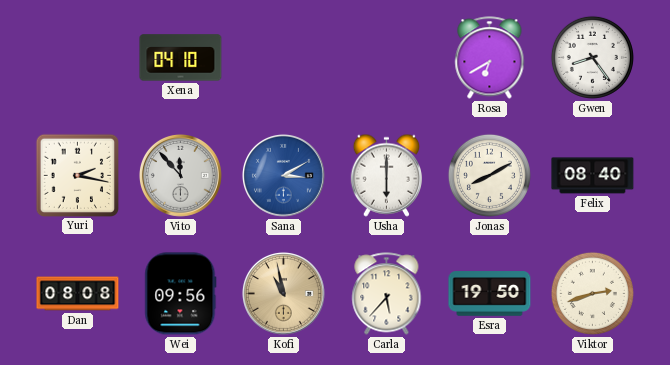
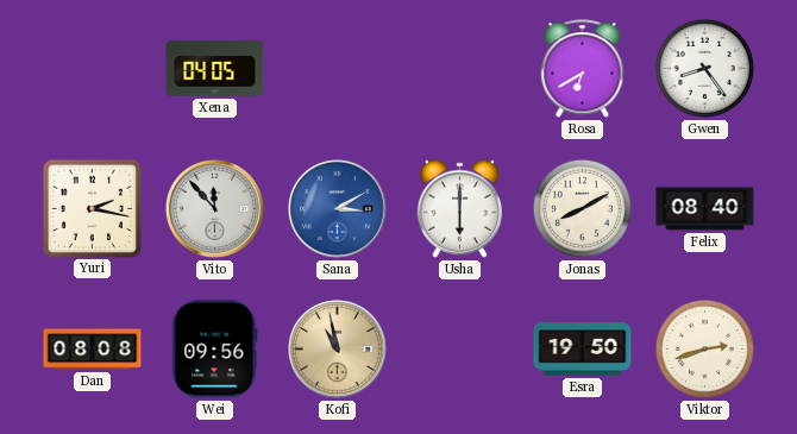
Xena: 04:10 -> 04:05
Carla: 5:37 -> none
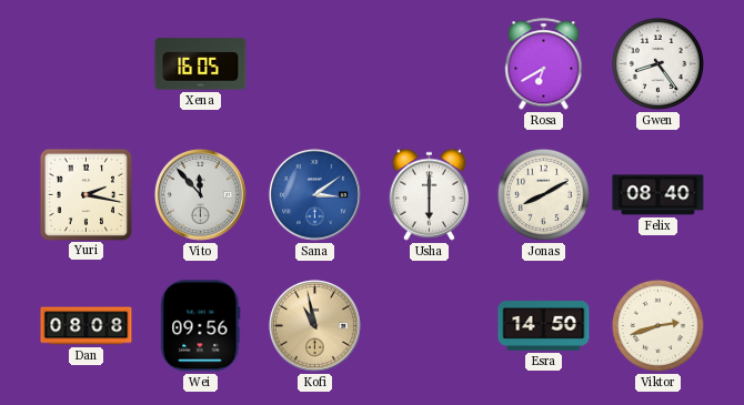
Xena: 04:05 -> 16:05
Sana: 3:10 -> 3:09
Esra: 19:50 -> 14:50
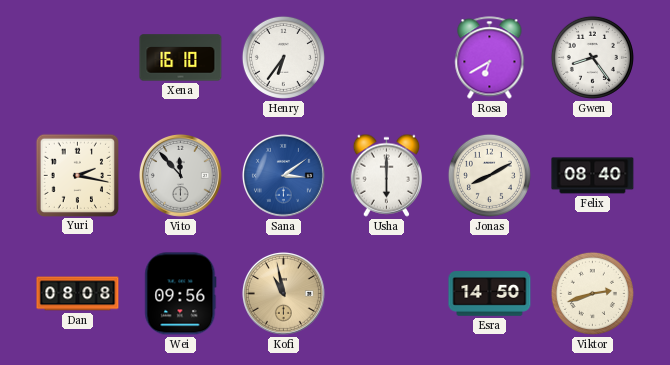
Xena: 16:05 -> 16:10
Henry: none -> 6:36
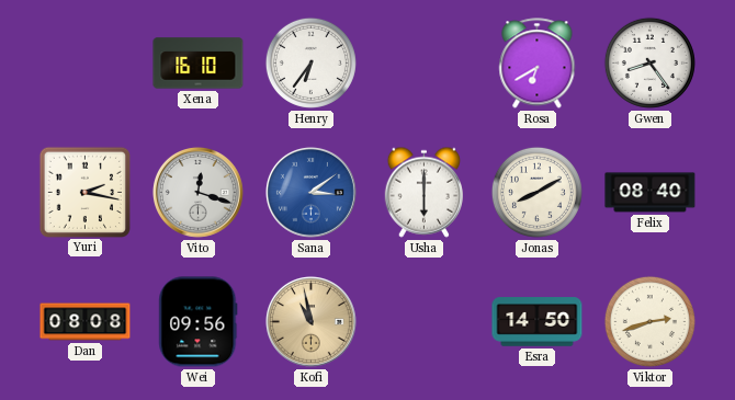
Vito: 11:53 -> 12:18
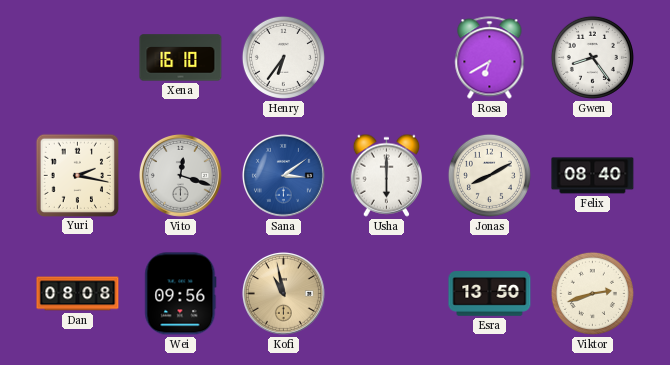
Esra: 14:50 -> 13:50
